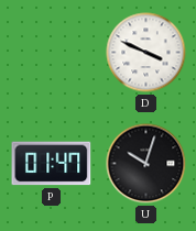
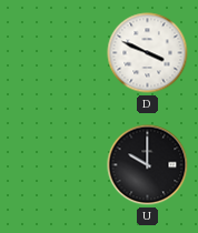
P: 01:47 -> none
U: 10:03 -> 10:00
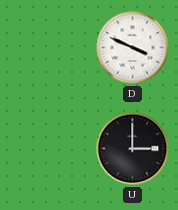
U: 10:00 -> 3:00
